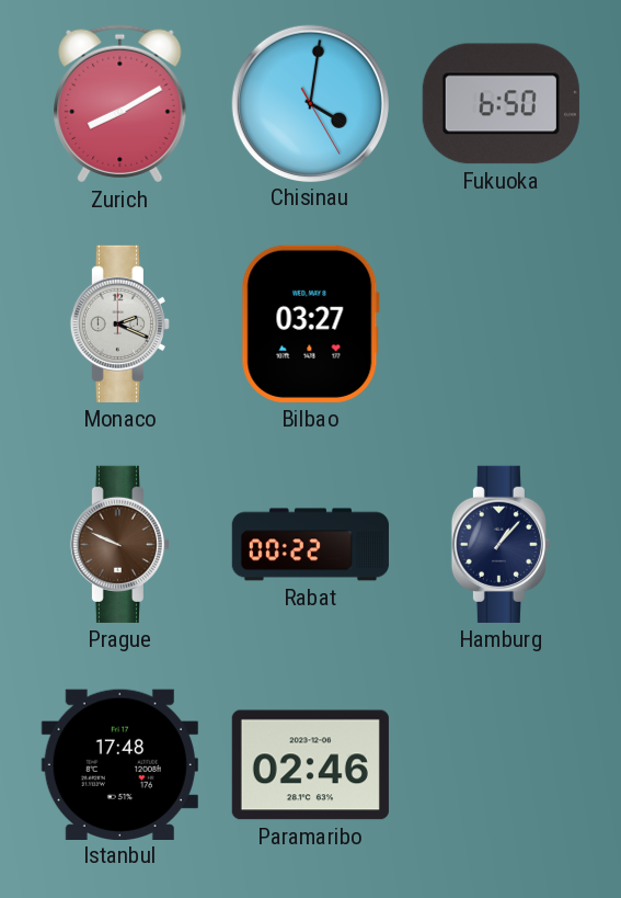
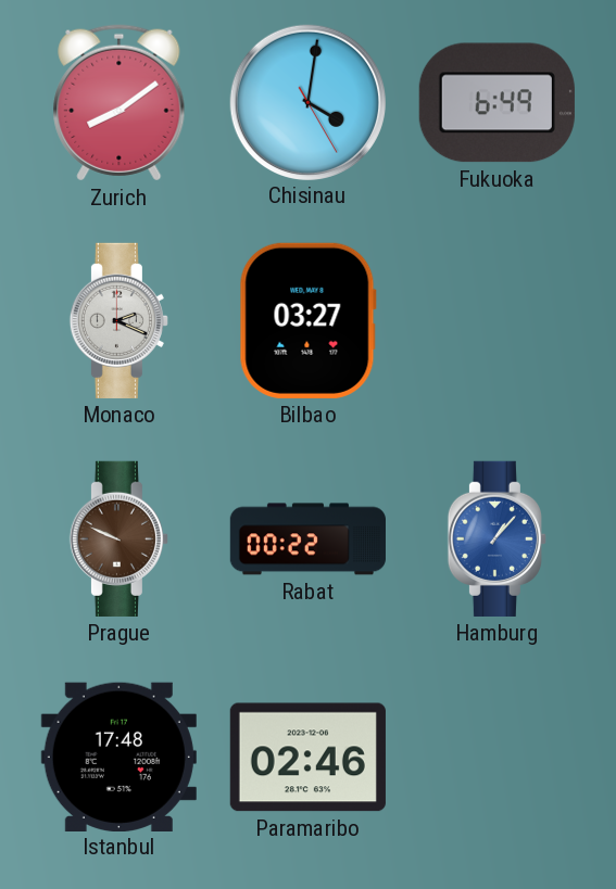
Zurich: 8:10 -> 8:09
Fukuoka: 6:50 -> 6:49
Hamburg dial: navy -> blue
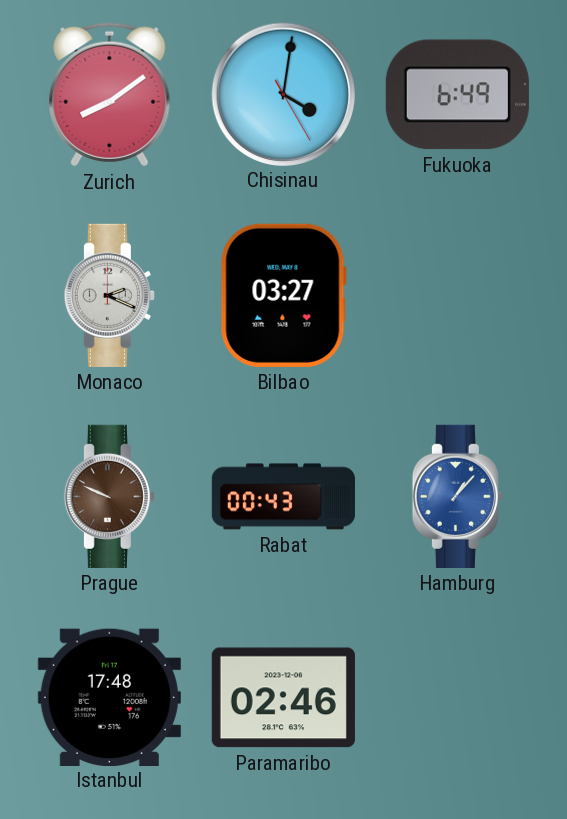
Rabat: 00:22 -> 00:43
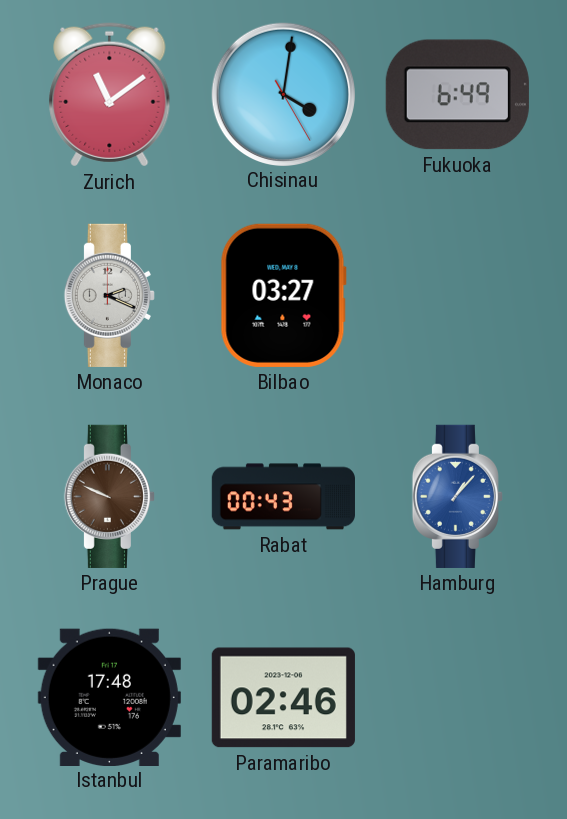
Zurich: 8:09 -> 11:09
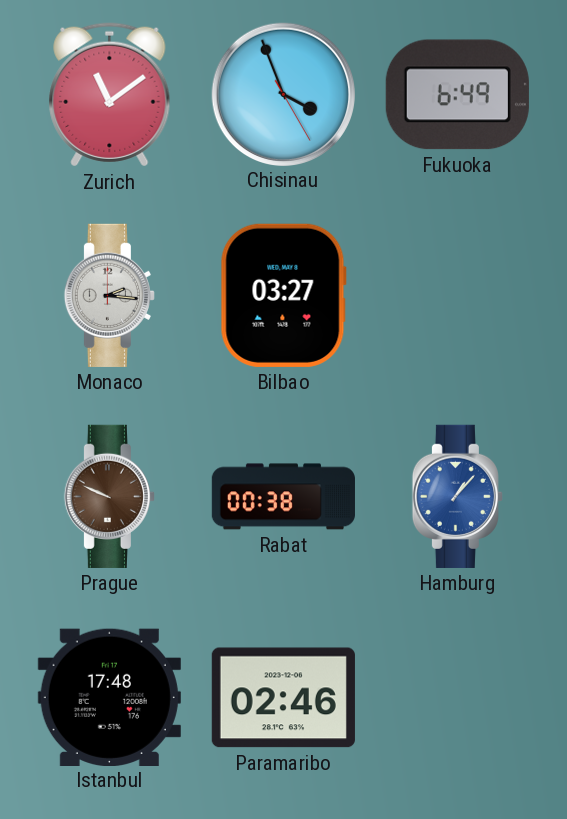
Chisinau: 4:01 -> 3:56
Monaco: 2:19 -> 2:16
Rabat: 00:43 -> 00:38
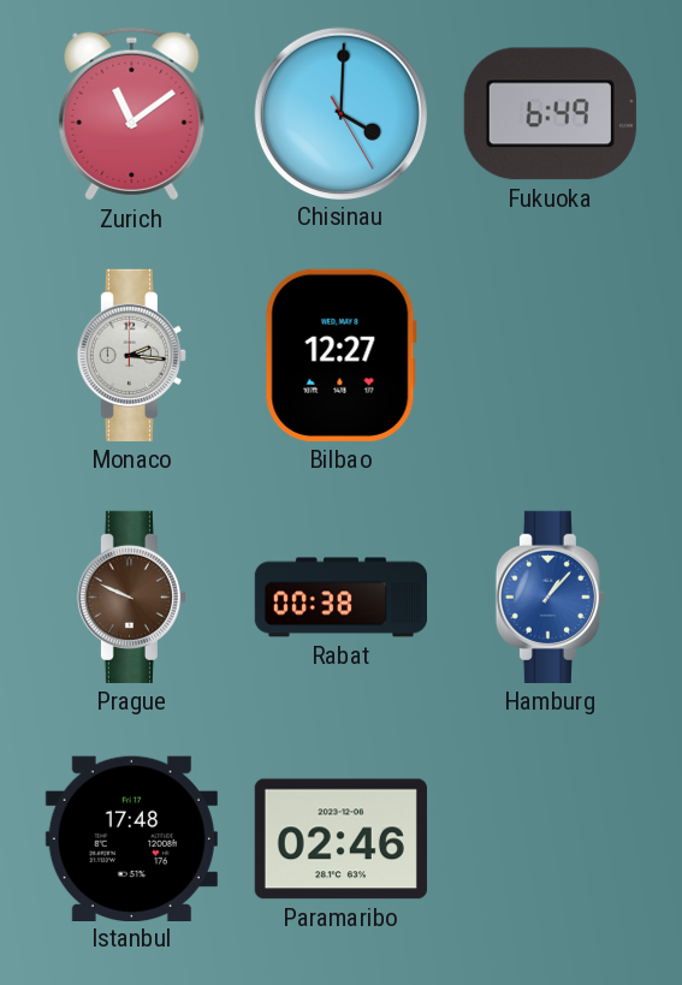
Chisinau: 3:56 -> 4:00
Bilbao: 03:27 -> 12:27
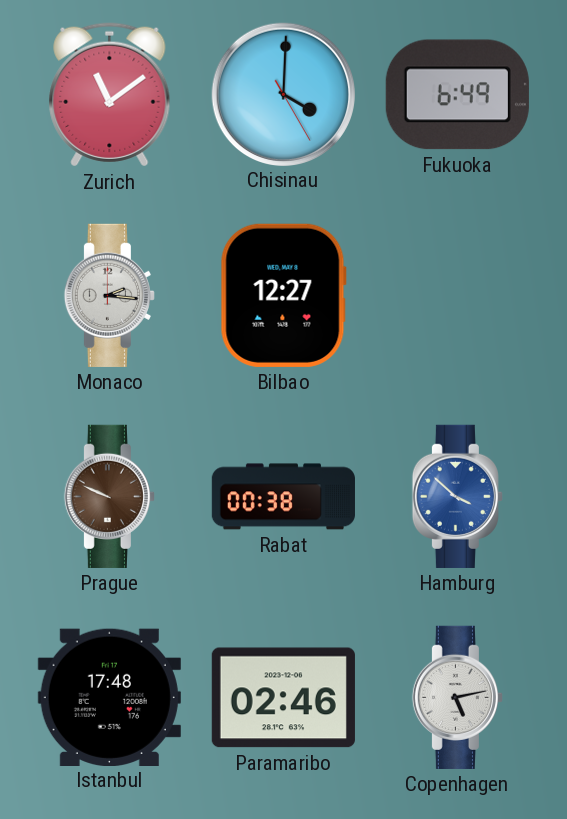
Hamburg: 1:07 -> 3:52
Copenhagen: none -> 5:13
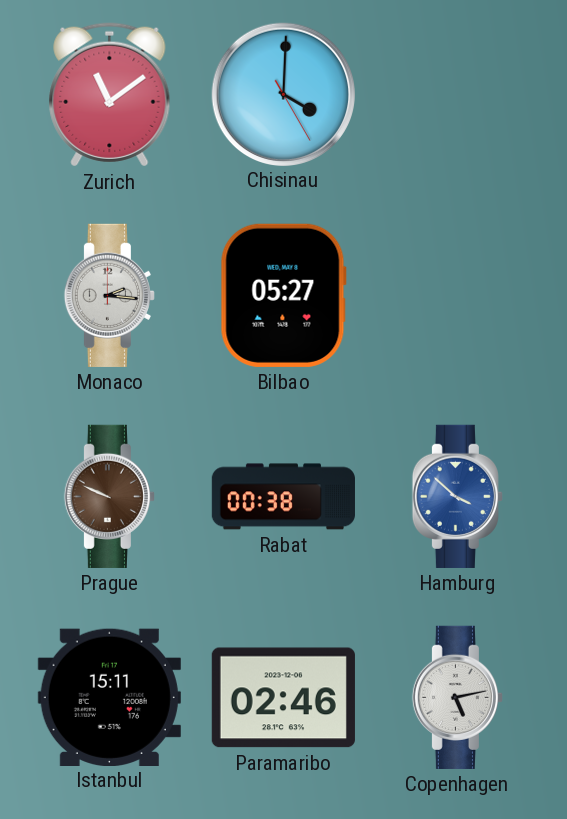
Fukuoka: 6:49 -> none
Bilbao: 12:27 -> 05:27
Istanbul: 17:48 -> 15:11
